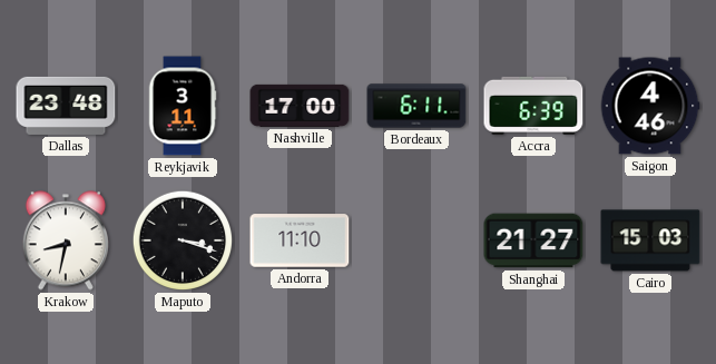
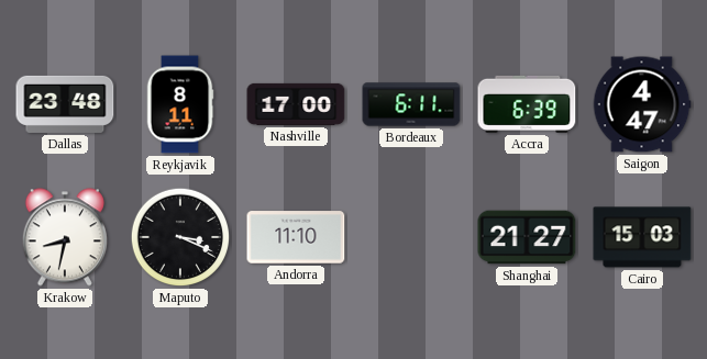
Reykjavik: 3:11 -> 8:11
Saigon: 4:46 -> 4:47
Maputo: 3:18 -> 3:19
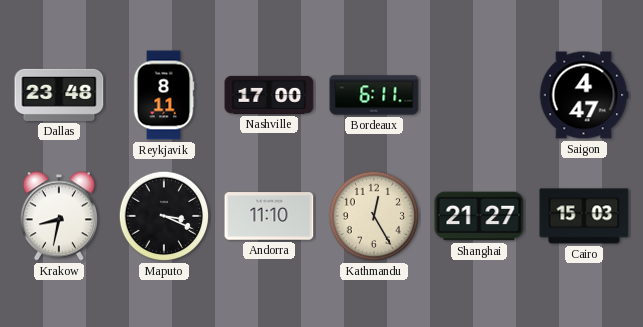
Accra: 6:39 -> none
Kathmandu: none -> 12:25
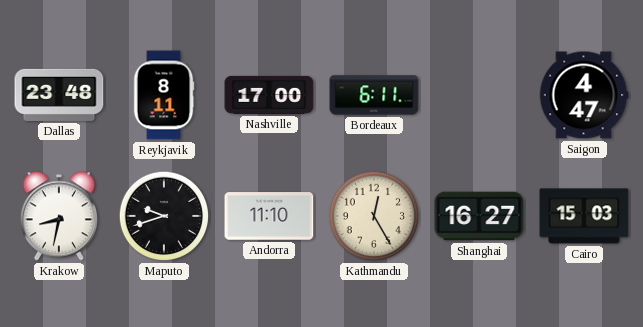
Maputo: 3:19 -> 9:42
Shanghai: 21:27 -> 16:27
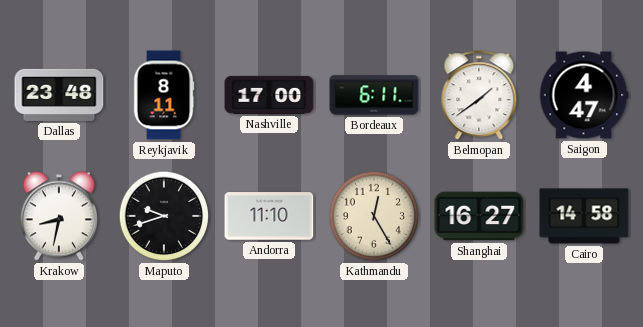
Belmopan: none -> 1:39
Cairo: 15:03 -> 14:58
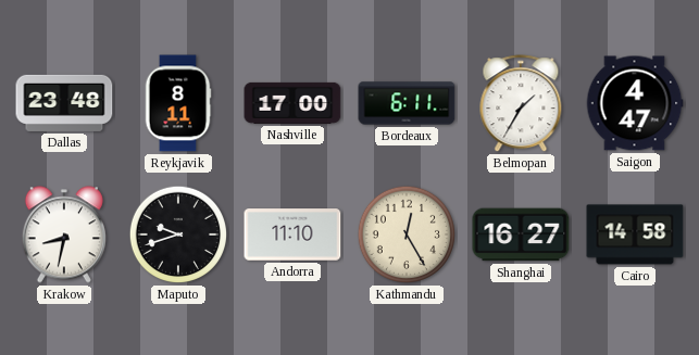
Belmopan: 1:39 -> 1:35
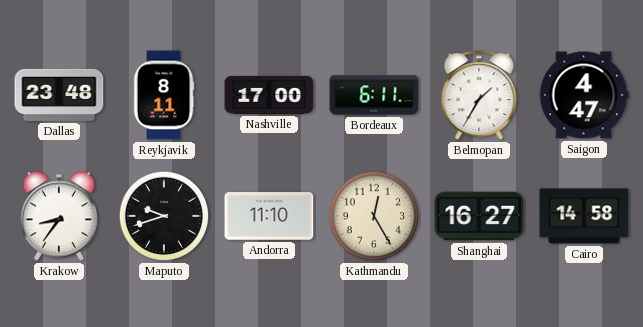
Krakow: 8:32 -> 8:36
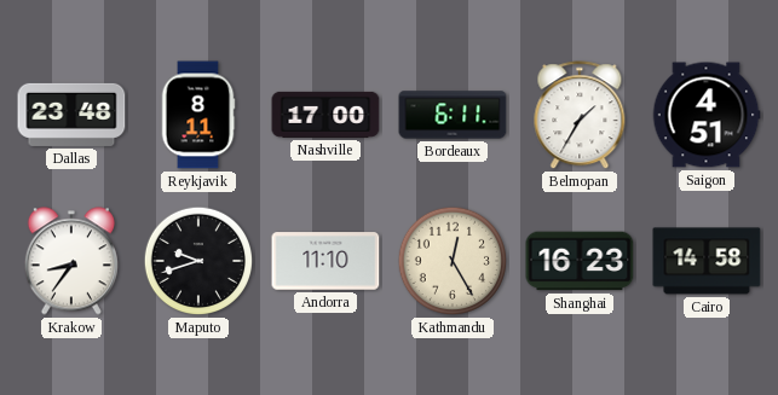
Saigon: 4:47 -> 4:51
Shanghai: 16:27 -> 16:23
